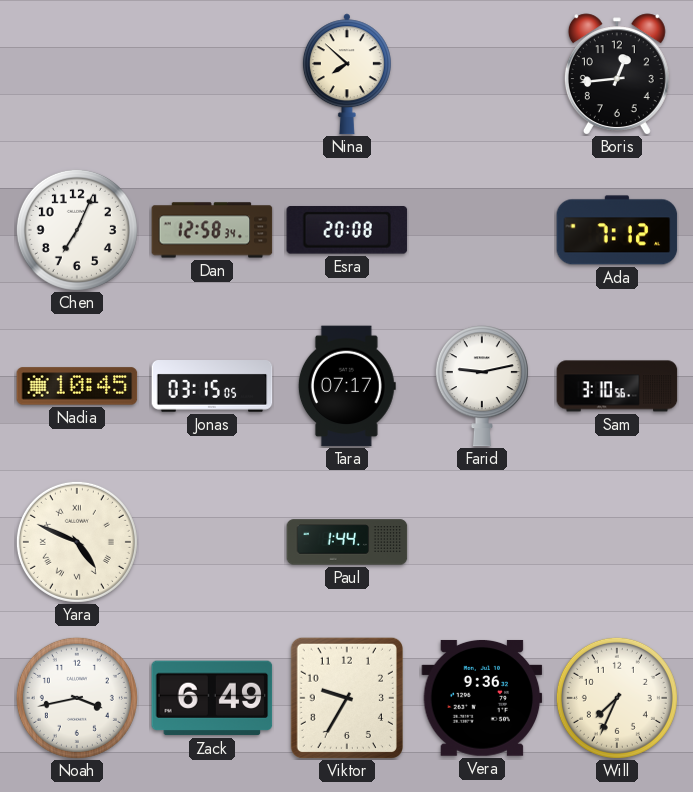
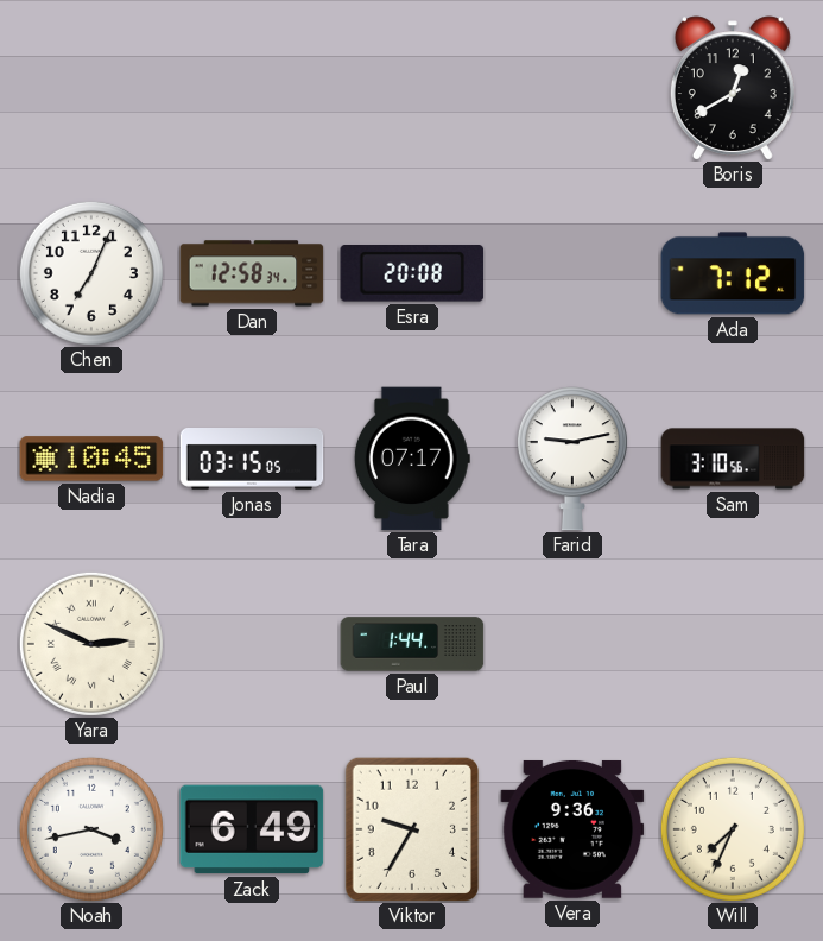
Nina: 7:52 -> none
Boris: 12:44 -> 12:40
Yara: 4:49 -> 2:49
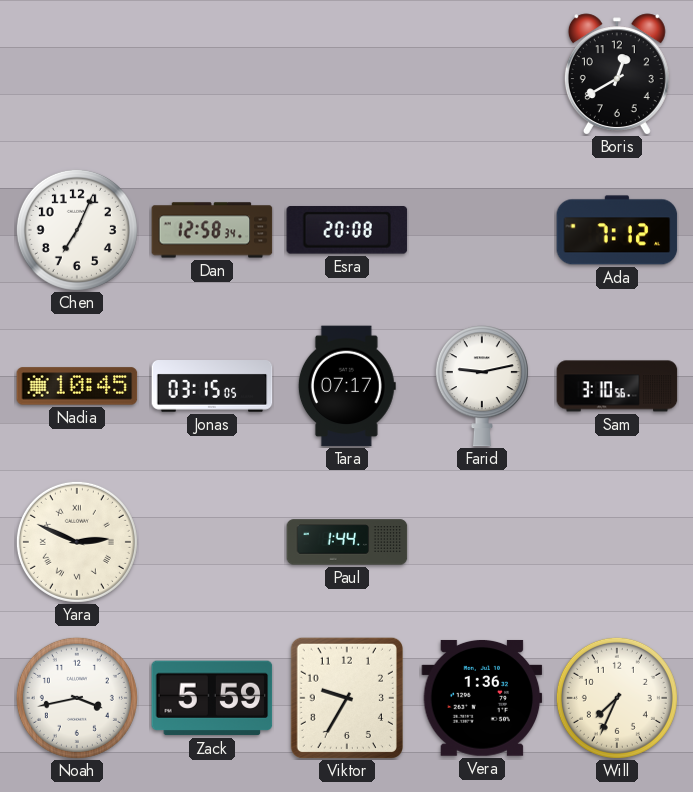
Zack: 6:49 -> 5:59
Vera: 9:36 -> 1:36
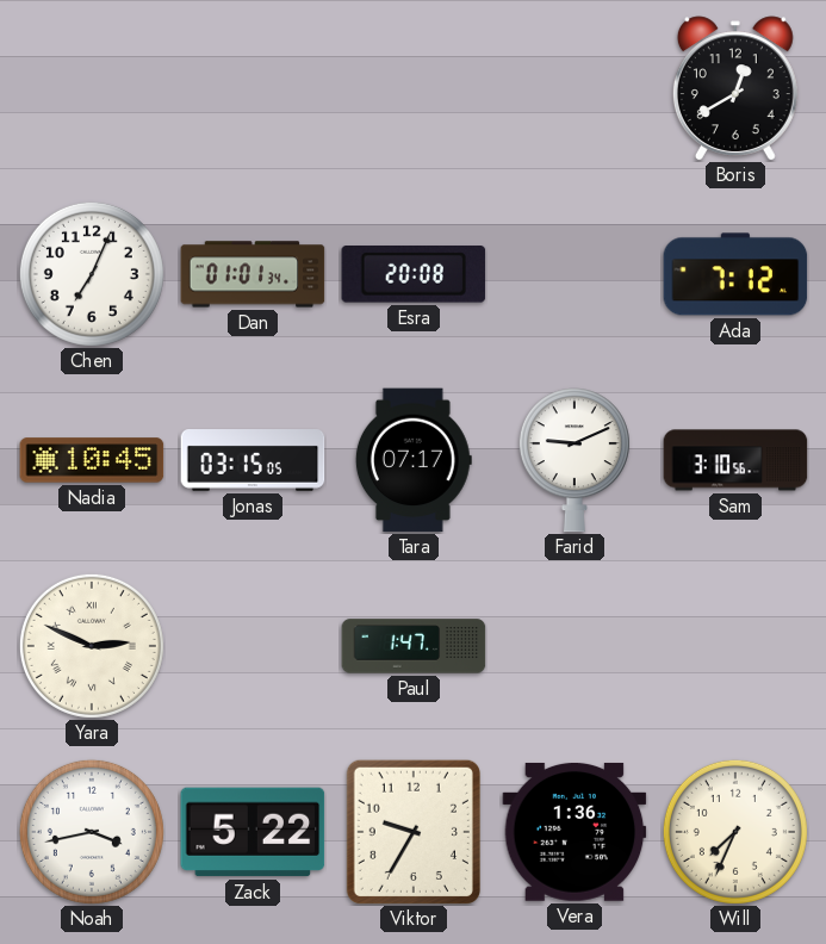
Dan: 12:58 -> 01:01
Farid: 9:13 -> 9:11
Paul: 1:44 -> 1:47
Zack: 5:59 -> 5:22
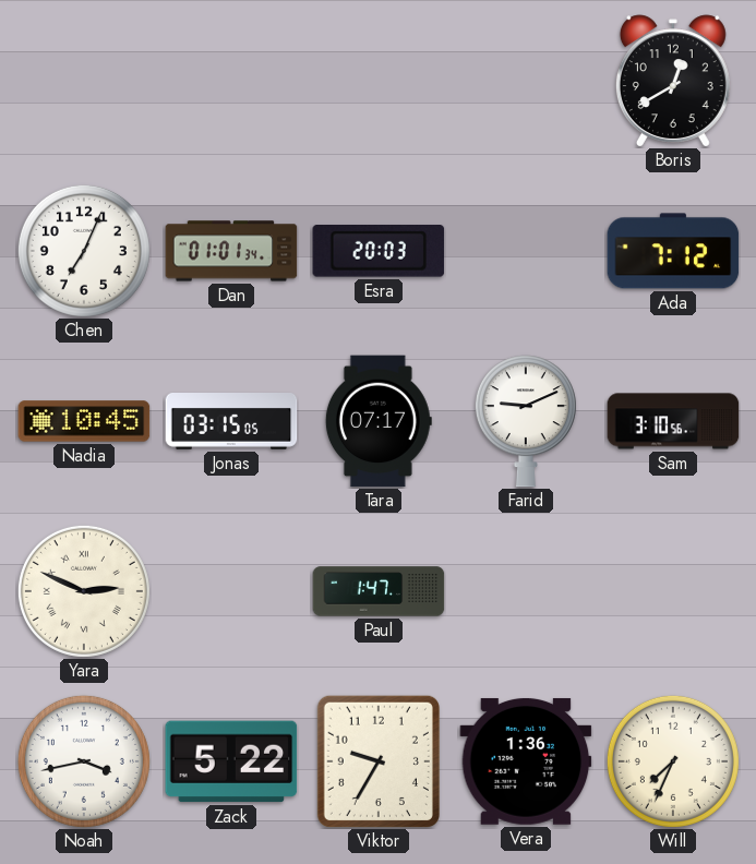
Esra: 20:08 -> 20:03
